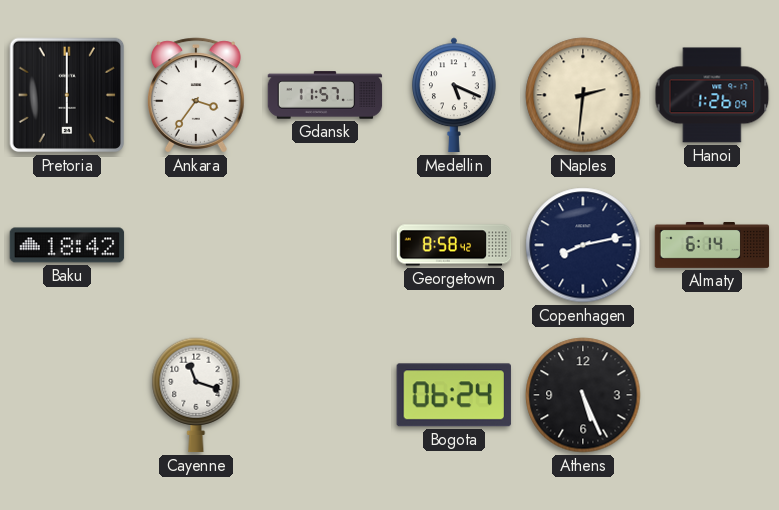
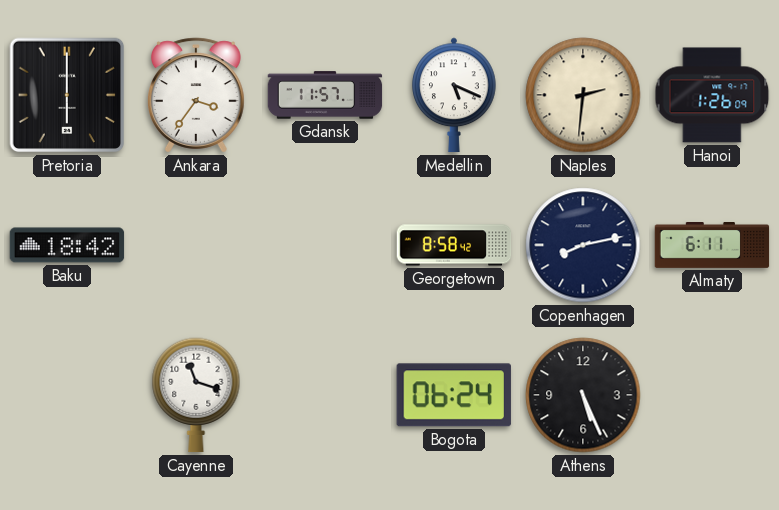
Almaty: 6:14 -> 6:11
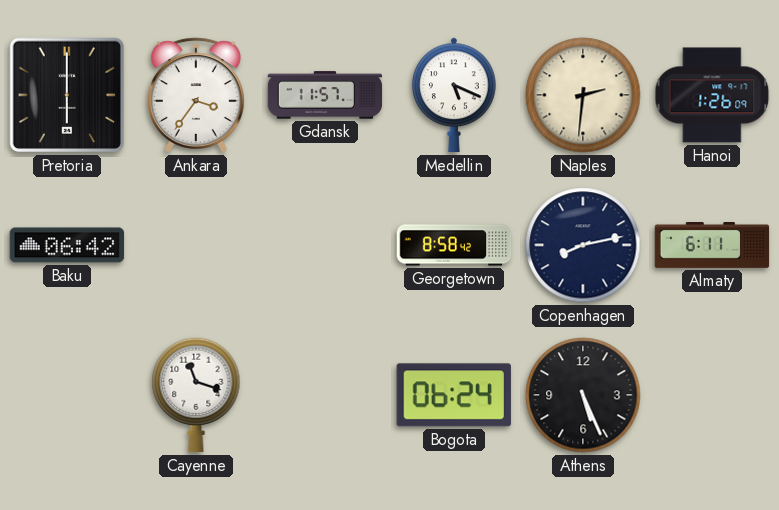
Baku: 18:42 -> 06:42
